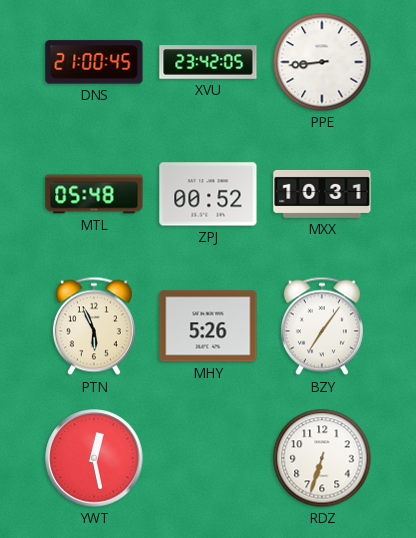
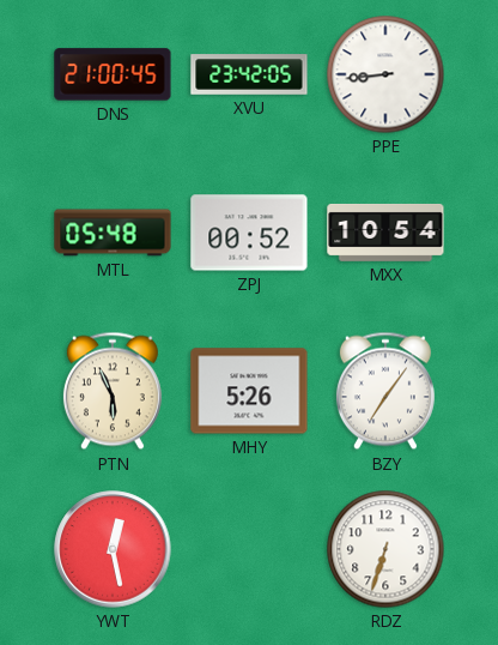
MXX: 10:31 -> 10:54
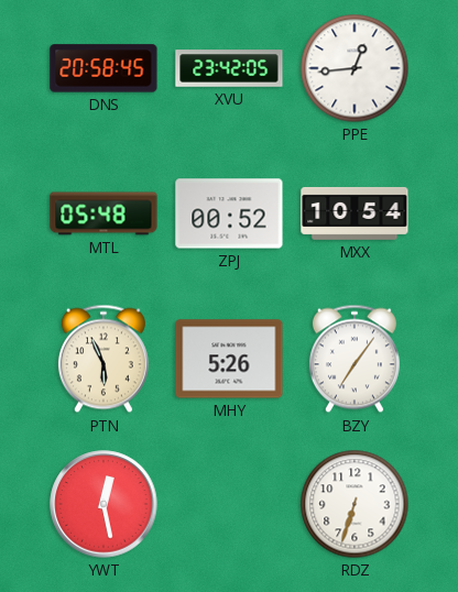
DNS: 21:00 -> 20:58
PPE: 8:44 -> 12:44
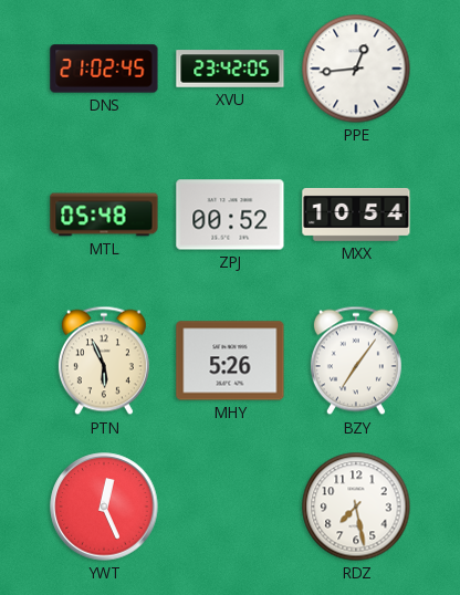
DNS: 20:58 -> 21:02
YWT: 12:28 -> 12:26
RDZ: 6:33 -> 7:28
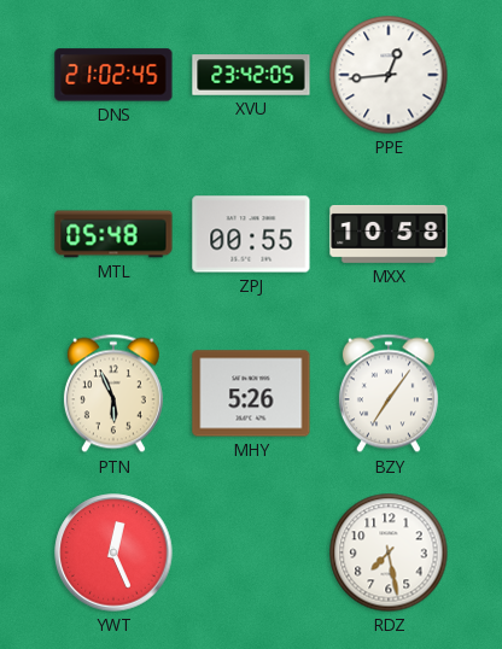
ZPJ: 00:52 -> 00:55
MXX: 10:54 -> 10:58
